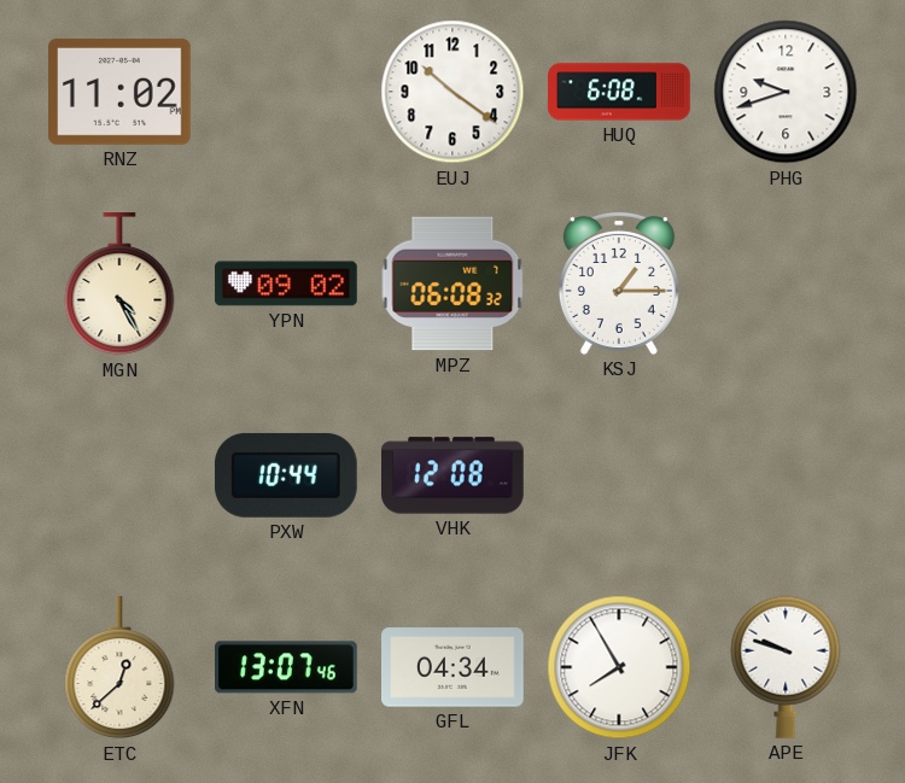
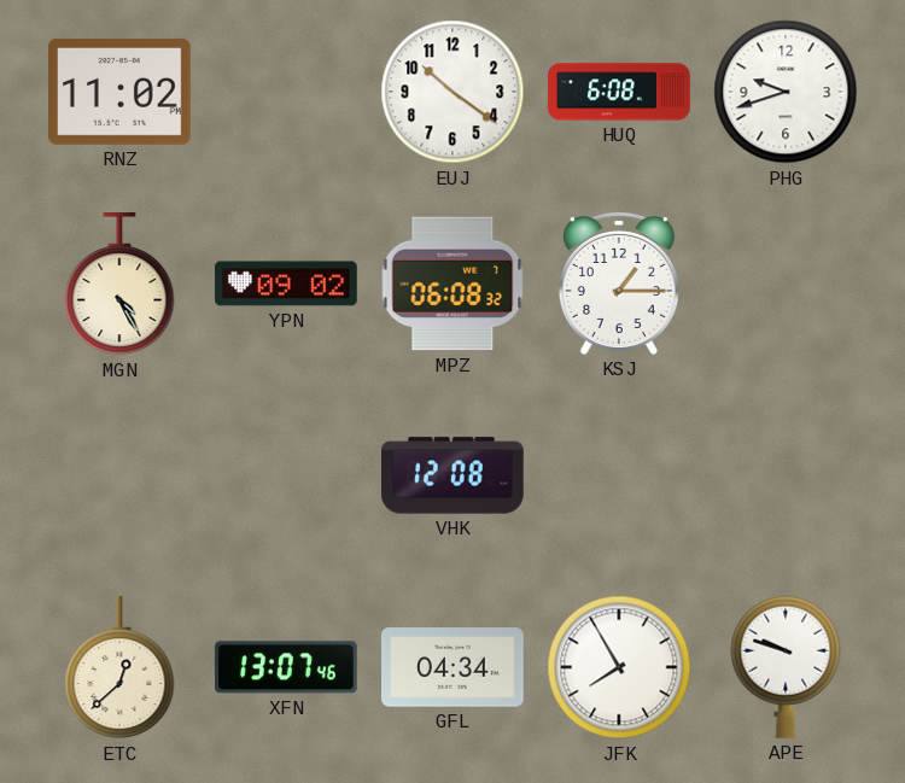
PXW: 10:44 -> none
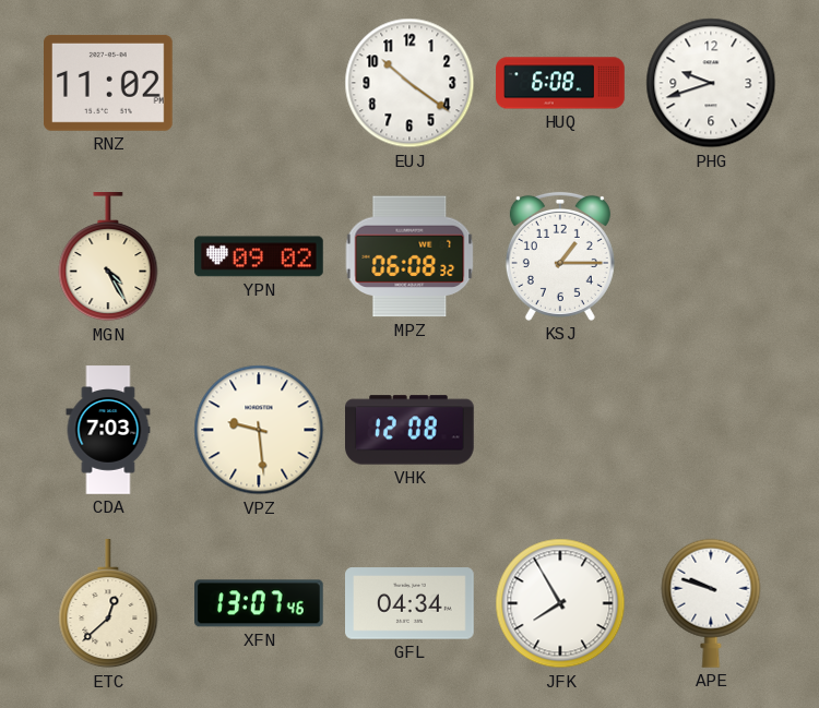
CDA: none -> 7:03
VPZ: none -> 9:29
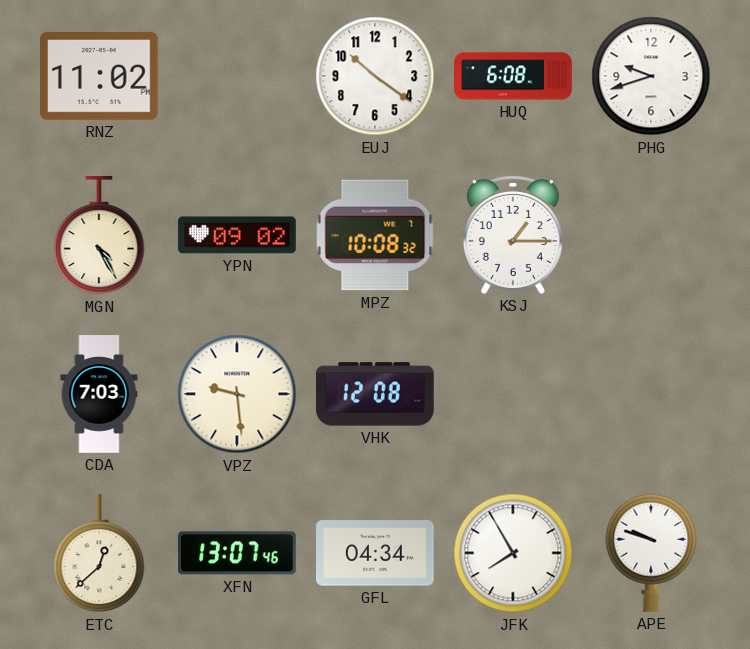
MPZ: 06:08 -> 10:08
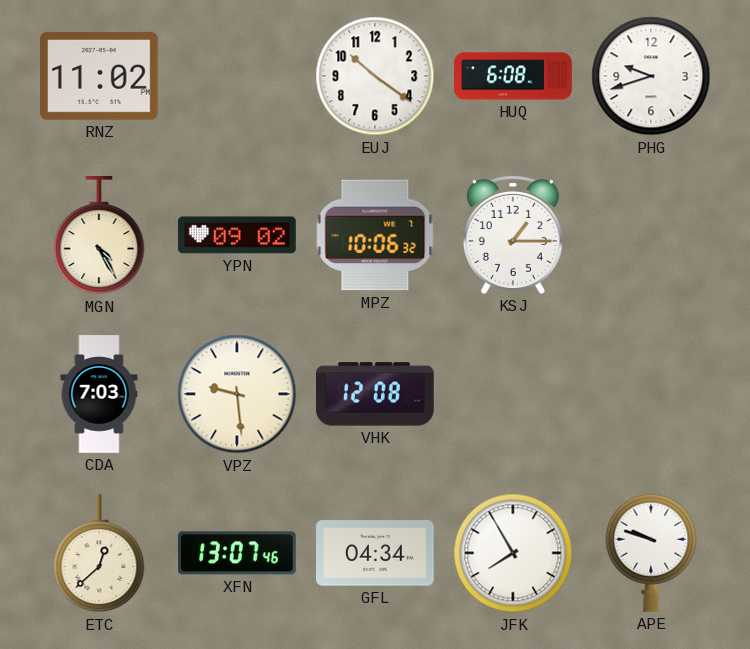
MPZ: 10:08 -> 10:06
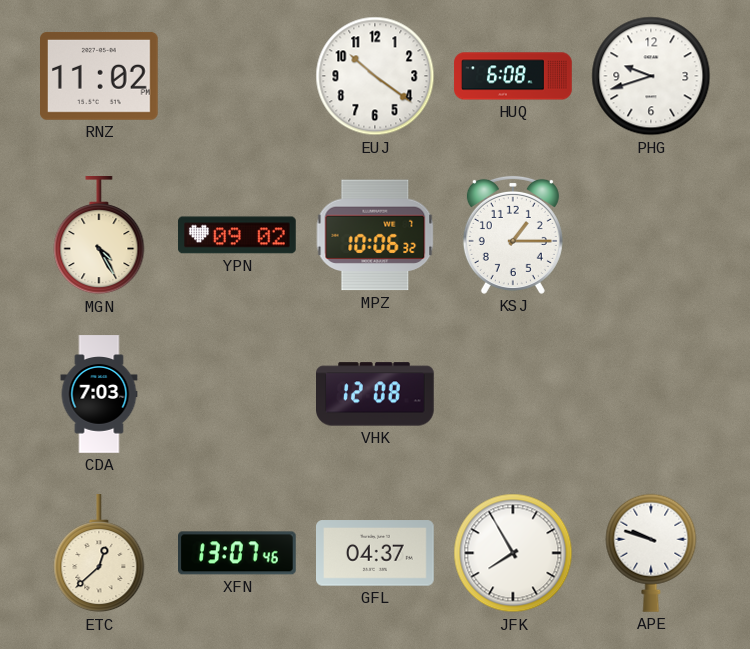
VPZ: 9:29 -> none
GFL: 04:34 -> 04:37
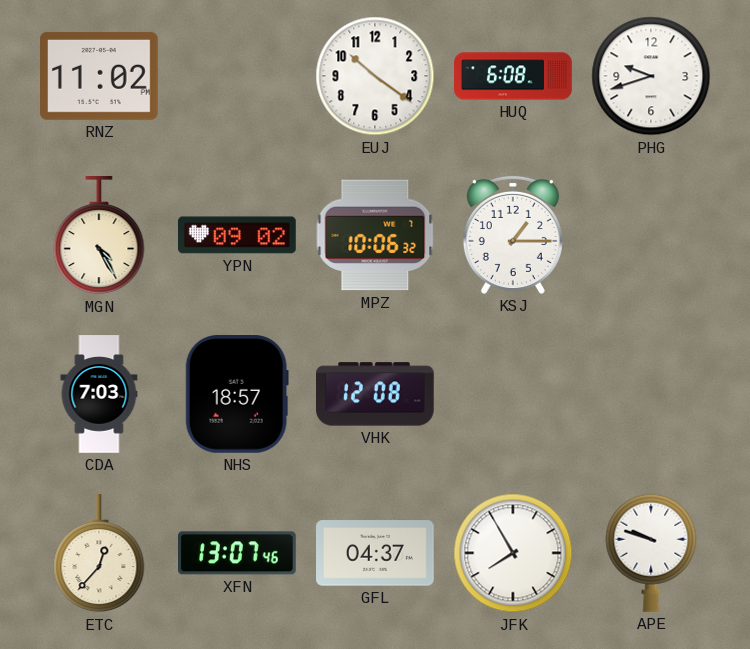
NHS: none -> 18:57
ETC: 12:38 -> 12:37
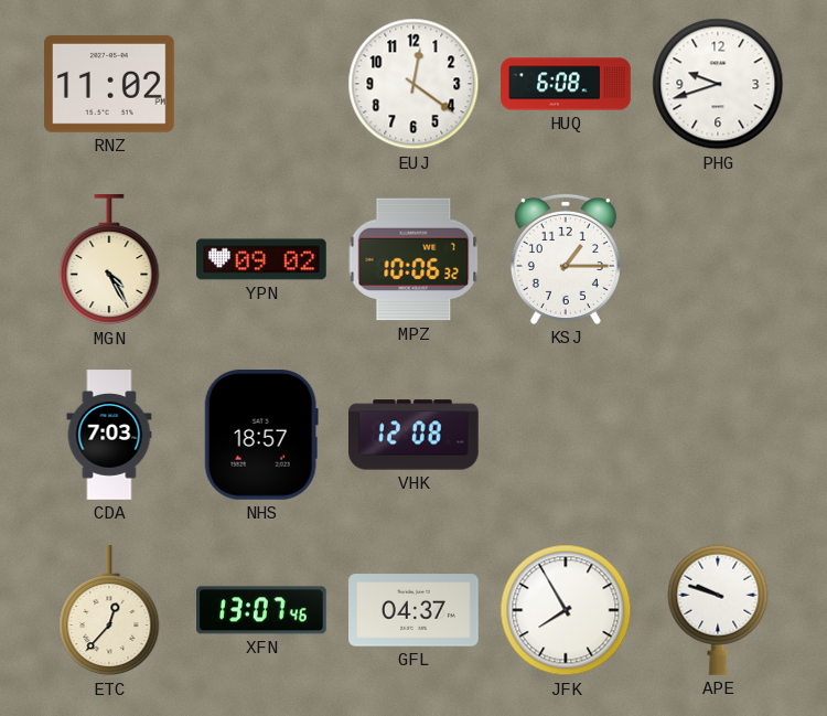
EUJ: 10:21 -> 12:21
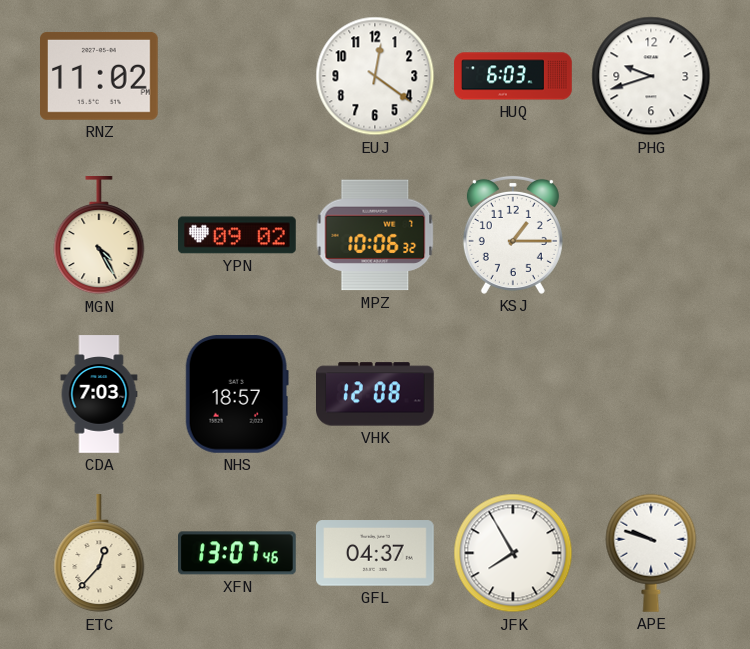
HUQ: 6:08 -> 6:03
